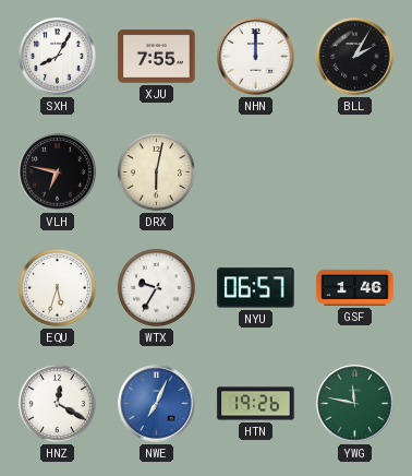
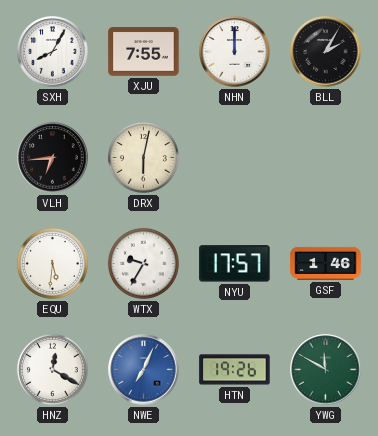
VLH: 6:47 -> 6:44
EQU: 5:33 -> 5:31
NYU: 06:57 -> 17:57
YWG: 11:47 -> 11:50
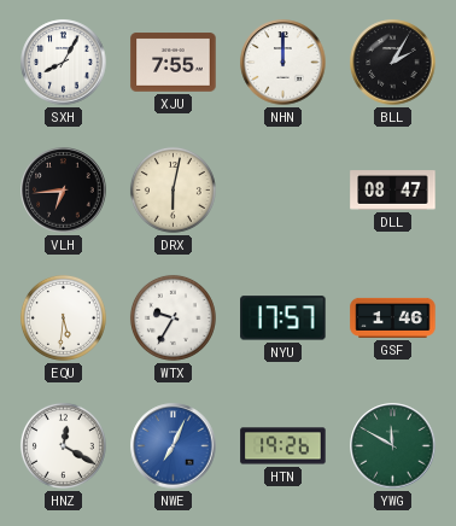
DLL: none -> 08:47
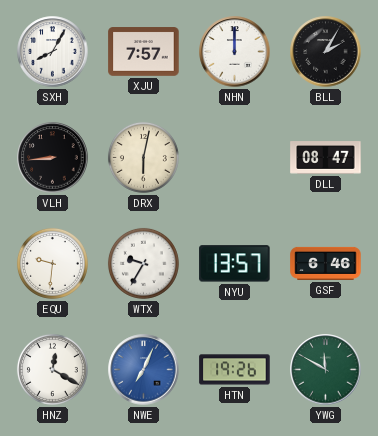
XJU: 7:55 -> 7:57
VLH: 6:44 -> 8:44
EQU: 5:31 -> 9:31
NYU: 17:57 -> 13:57
GSF: 1:46 -> 6:46
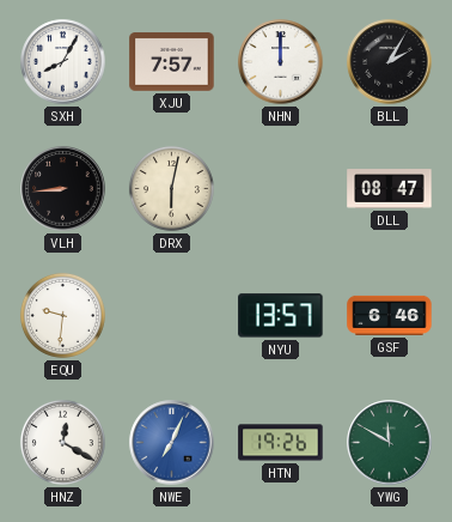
WTX: 9:35 -> none
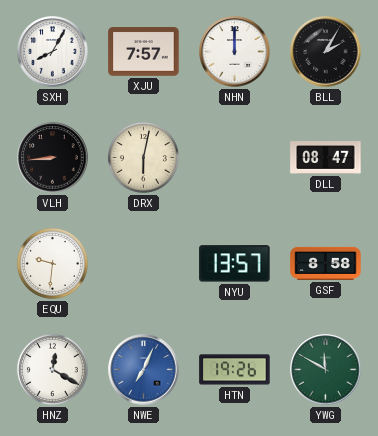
GSF: 6:46 -> 8:58
